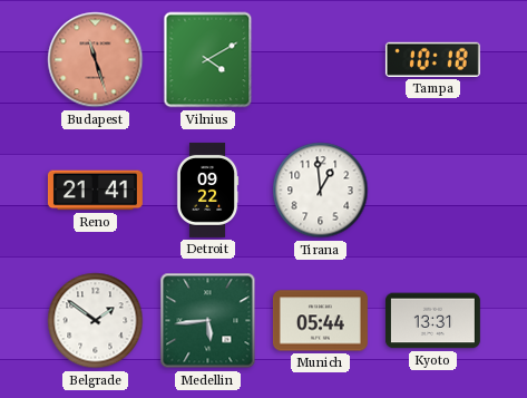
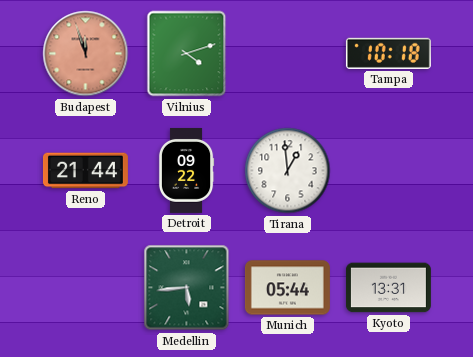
Budapest: 11:27 -> 11:57
Vilnius: 4:10 -> 4:12
Reno: 21:41 -> 21:44
Belgrade: 1:51 -> none
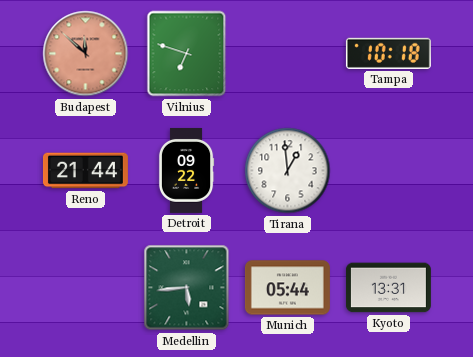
Budapest: 11:57 -> 11:52
Vilnius: 4:12 -> 6:48
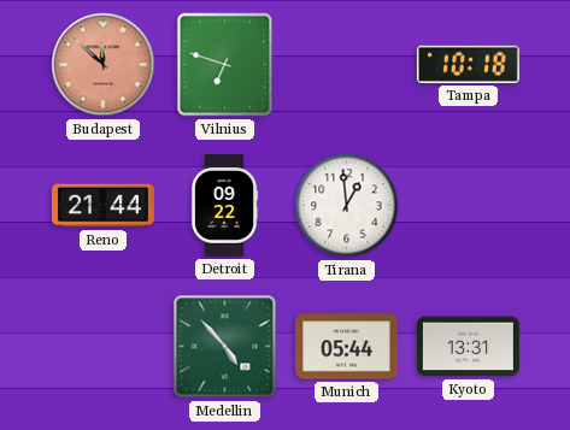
Medellin: 5:44 -> 4:53
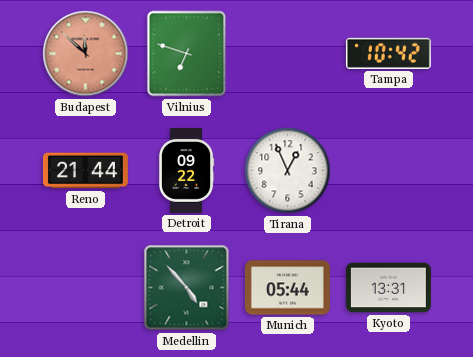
Tampa: 10:18 -> 10:42
Tirana: 12:59 -> 12:56
